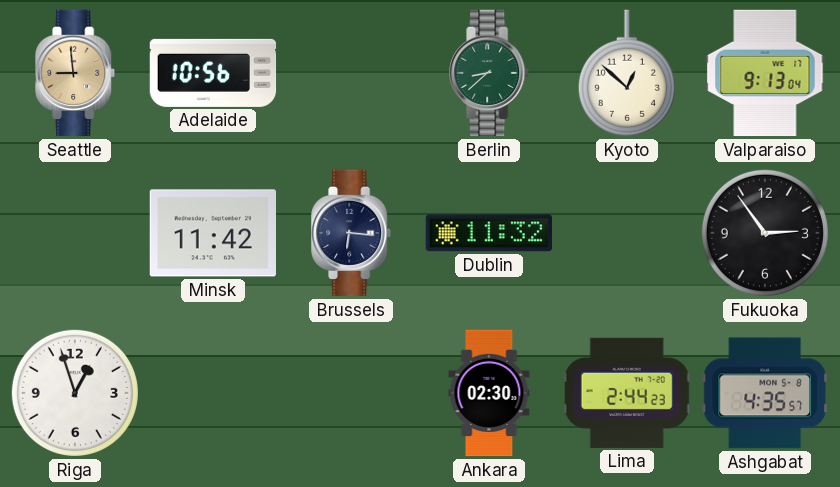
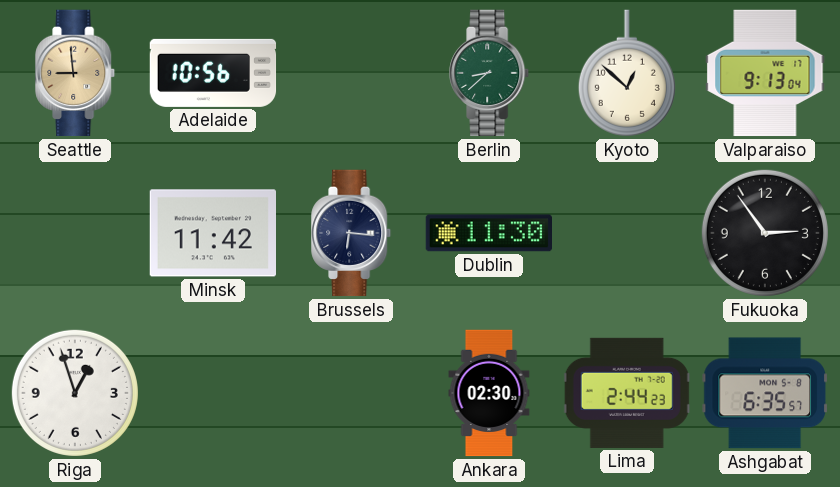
Dublin: 11:32 -> 11:30
Ashgabat: 4:35 -> 6:35
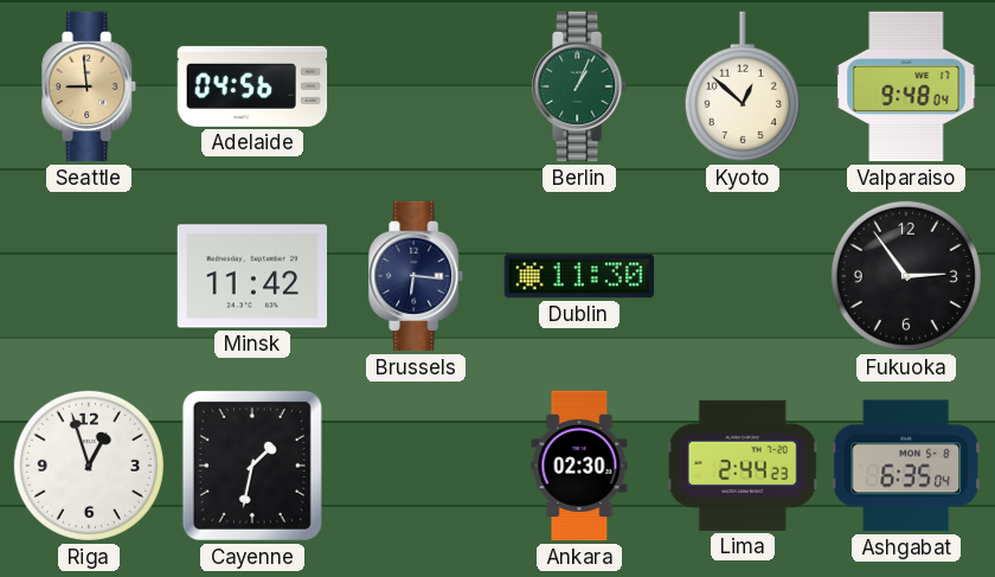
Adelaide: 10:56 -> 04:56
Berlin: 8:38 -> 1:04
Valparaiso: 9:13 -> 9:48
Cayenne: none -> 1:32
Ashgabat: 6:35:57 -> 6:35:04
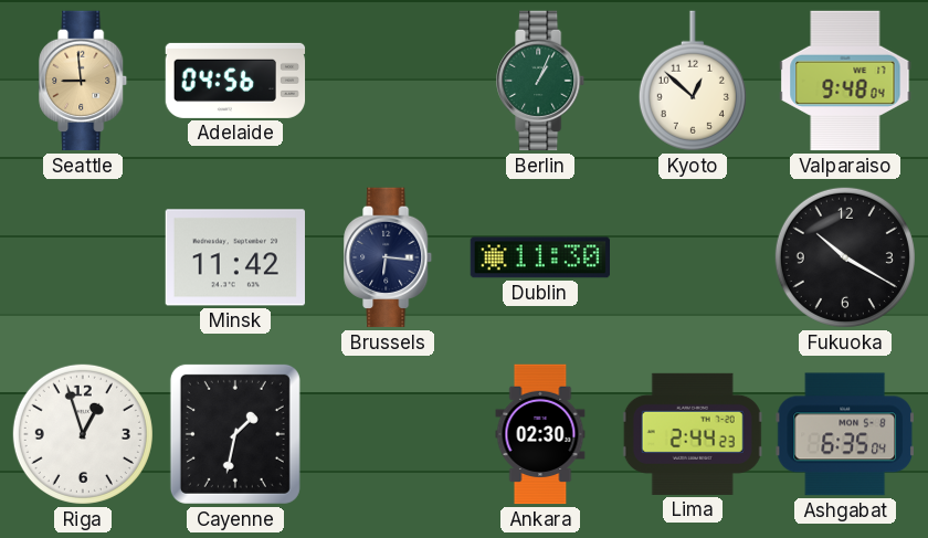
Fukuoka: 2:54 -> 10:20
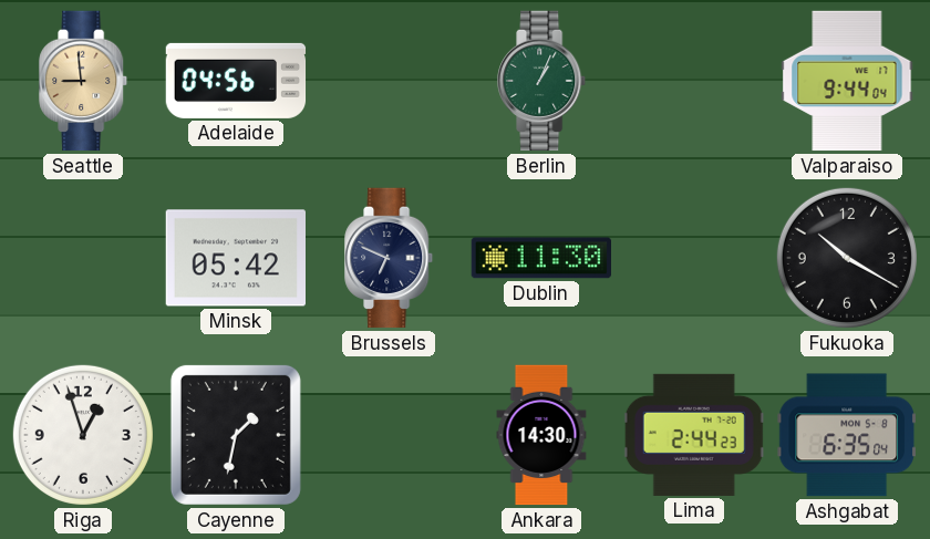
Kyoto: 12:52 -> none
Valparaiso: 9:48 -> 9:44
Minsk: 11:42 -> 05:42
Brussels: 6:16 -> 6:49
Ankara: 02:30 -> 14:30
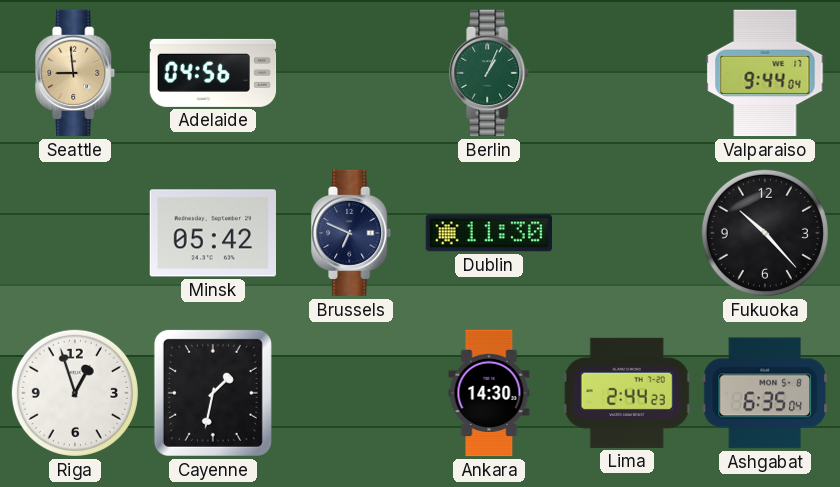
Fukuoka: 10:20 -> 10:23
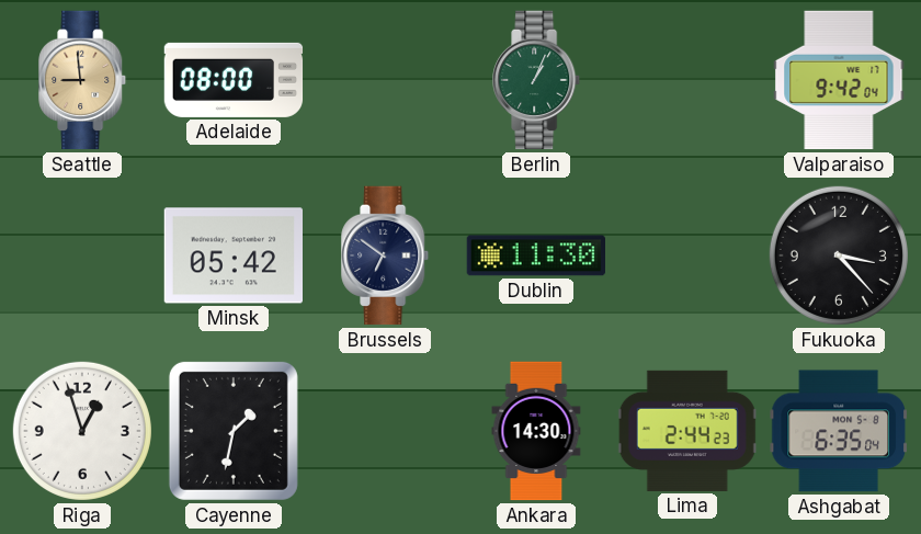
Adelaide: 04:56 -> 08:00
Valparaiso: 9:44 -> 9:42
Brussels: 6:49 -> 6:51
Fukuoka: 10:23 -> 3:23
